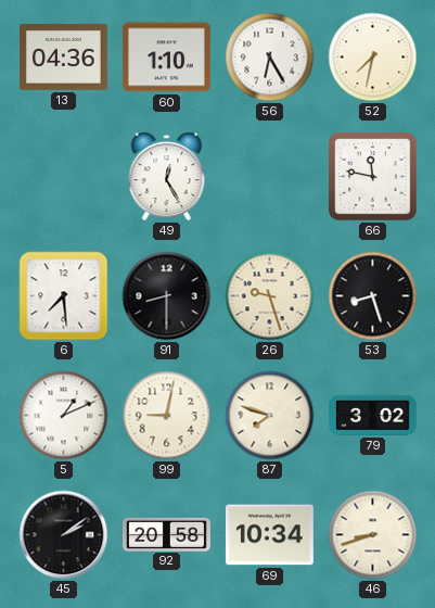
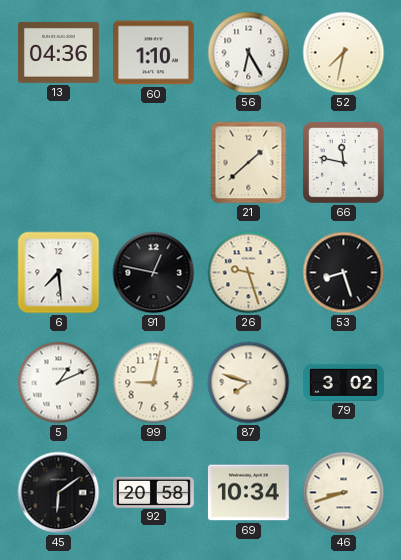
49: 12:25 -> none
21: none -> 1:38
91: 8:30 -> 12:47
45: 2:09 -> 6:09
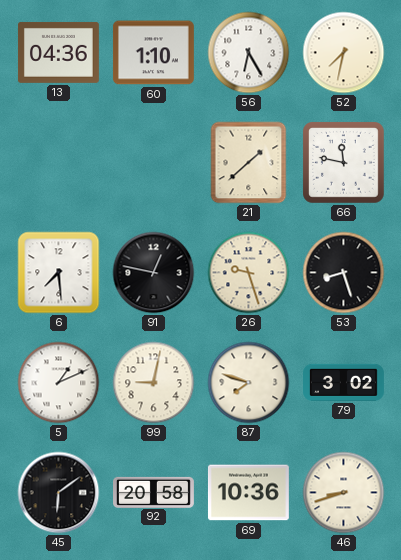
69: 10:34 -> 10:36
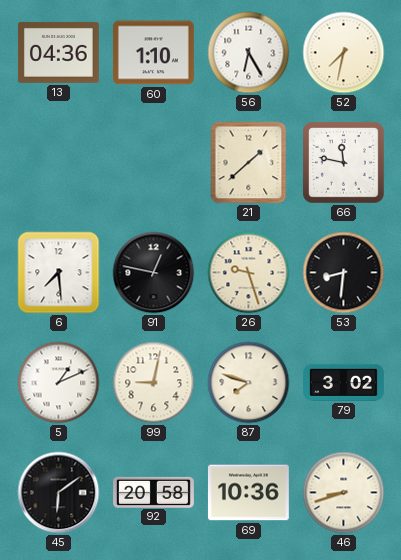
53: 8:27 -> 8:31
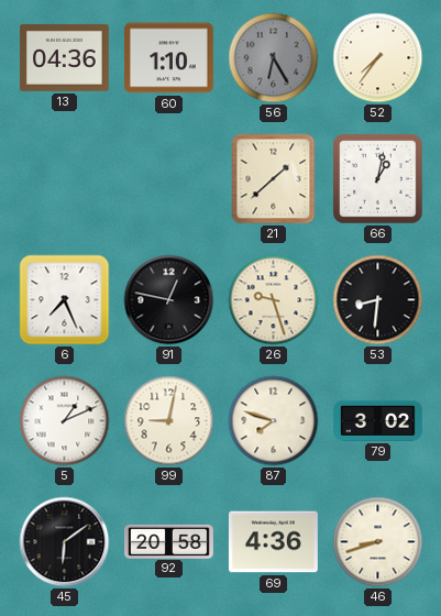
56 dial: white -> grey
52: 7:32 -> 7:36
66: 11:47 -> 1:02
6: 7:29 -> 7:26
69: 10:36 -> 4:36
